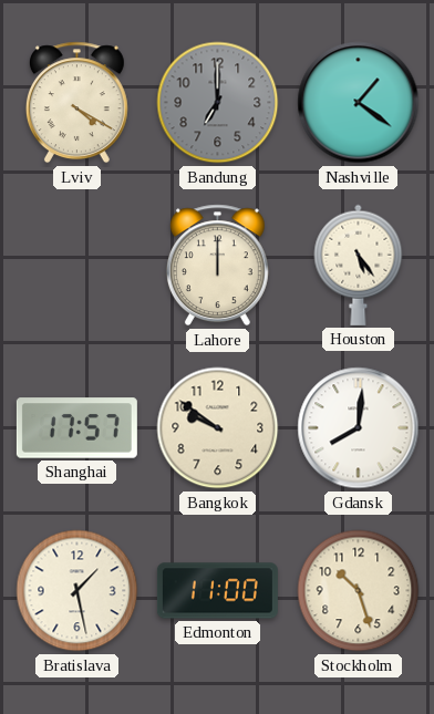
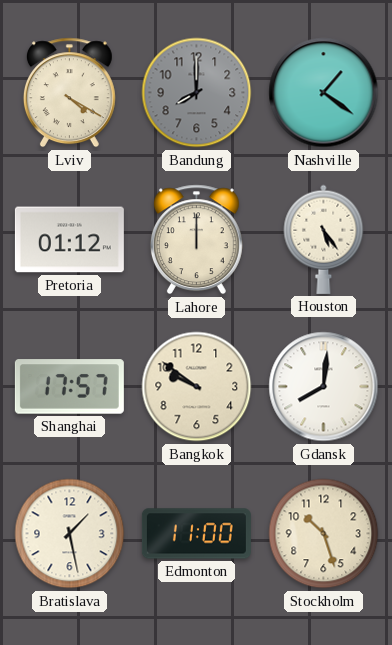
Bandung: 7:00 -> 8:00
Pretoria: none -> 01:12
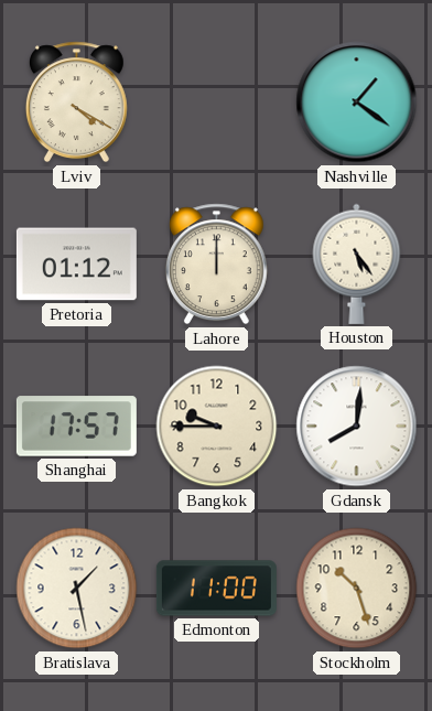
Bandung: 8:00 -> none
Bangkok: 9:51 -> 9:45
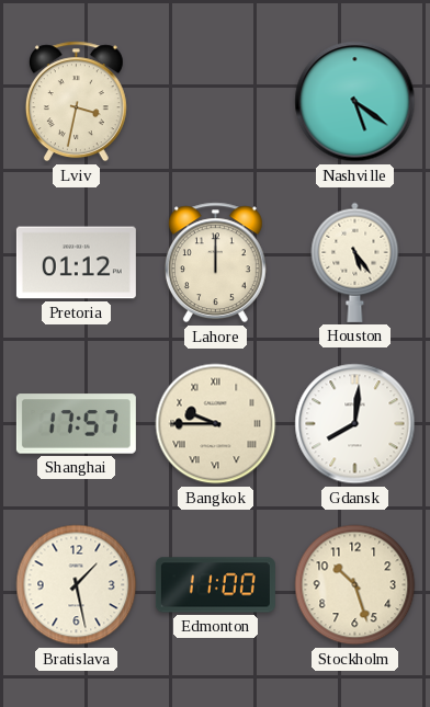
Lviv: 4:20 -> 3:32
Nashville: 1:21 -> 5:21
Bangkok numerals: Arabic -> Roman
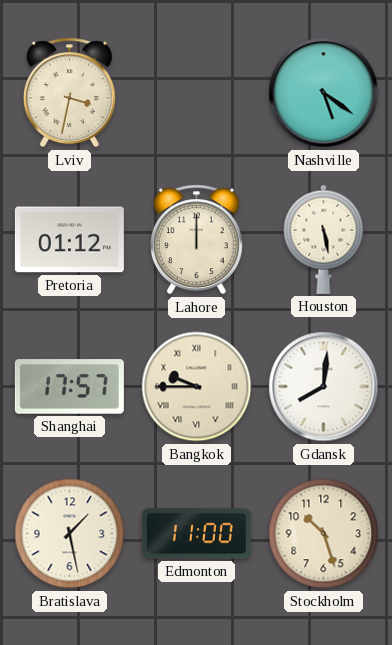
Houston: 5:24 -> 5:28
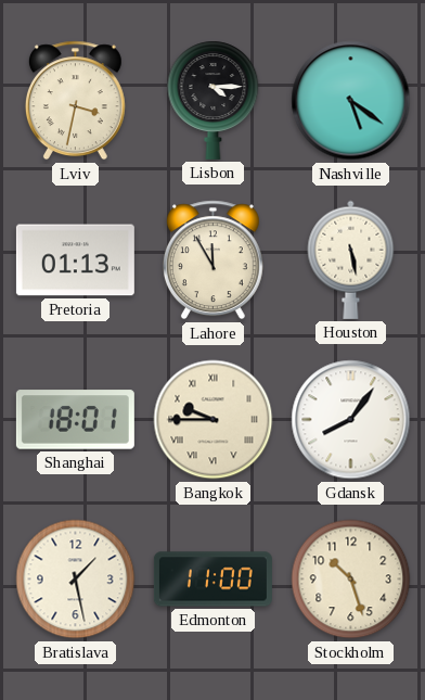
Lisbon: none -> 4:15
Pretoria: 01:12 -> 01:13
Lahore: 12:00 -> 11:55
Shanghai: 17:57 -> 18:01
Gdansk: 8:01 -> 8:06
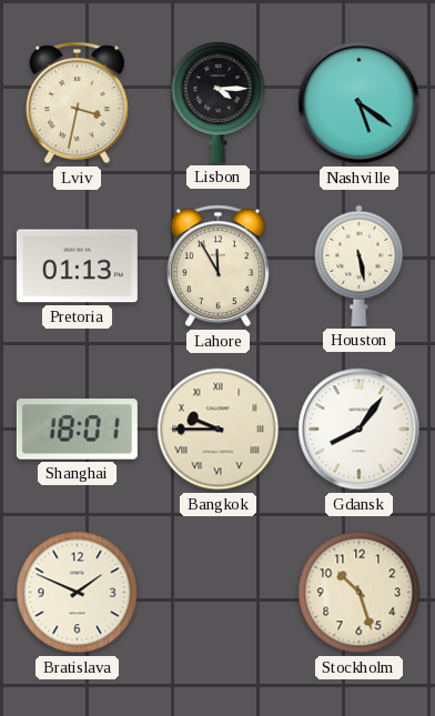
Bratislava: 1:28 -> 1:49
Edmonton: 11:00 -> none
